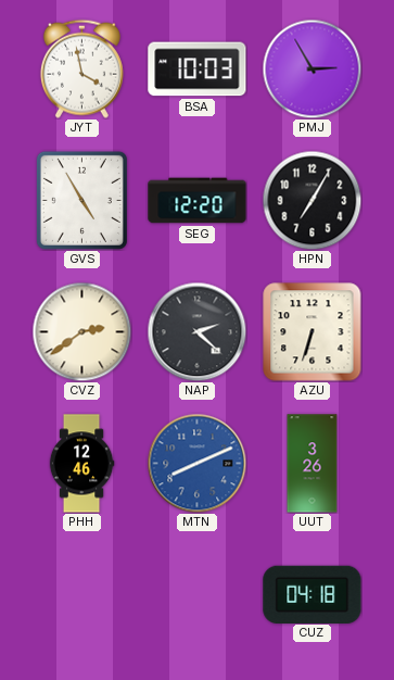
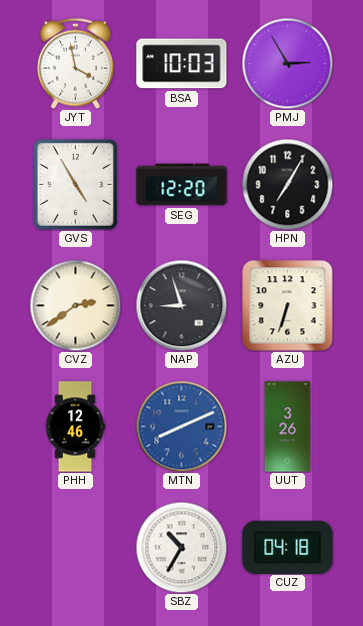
NAP: 2:22 -> 8:57
SBZ: none -> 10:35
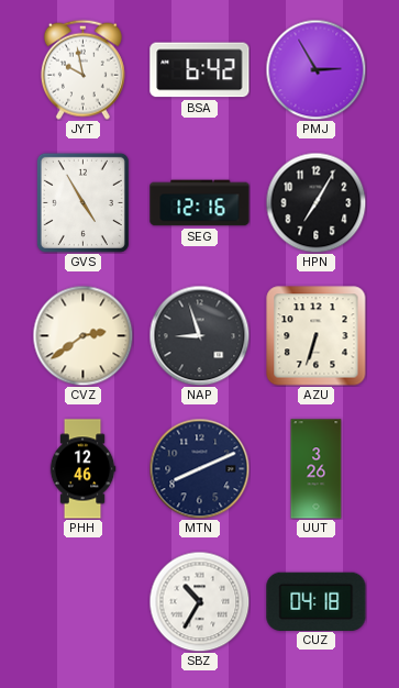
JYT: 3:58 -> 9:58
BSA: 10:03 -> 6:42
SEG: 12:20 -> 12:16
MTN dial: blue -> navy
